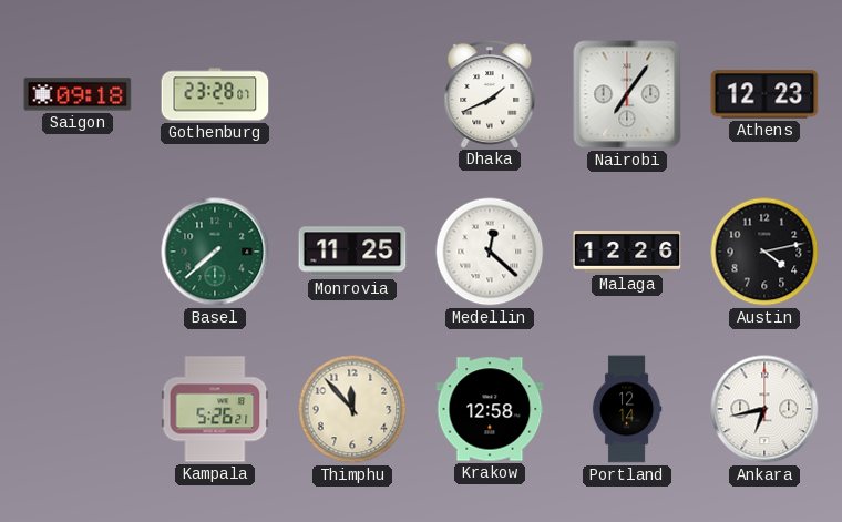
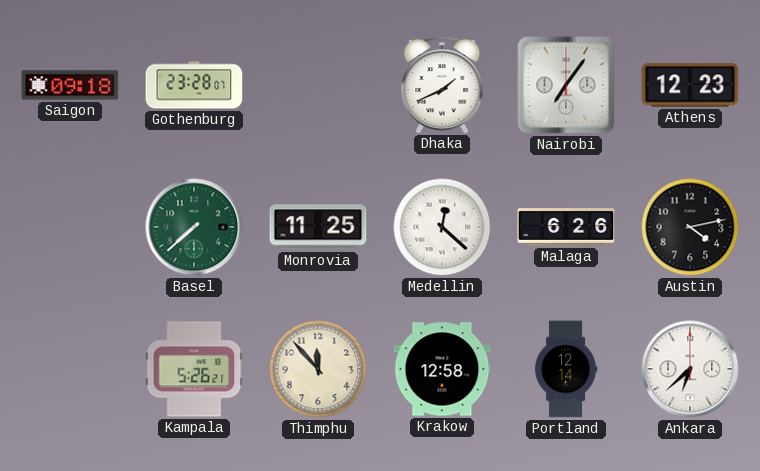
Malaga: 12:26 -> 6:26
Ankara: 6:43 -> 6:38
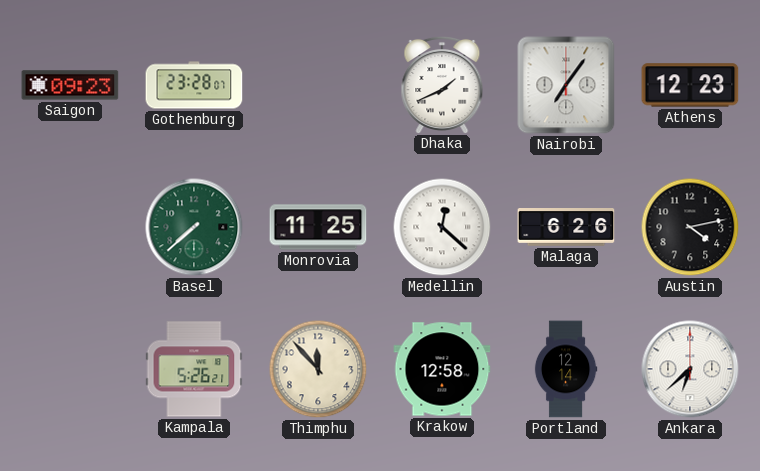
Saigon: 09:18 -> 09:23
